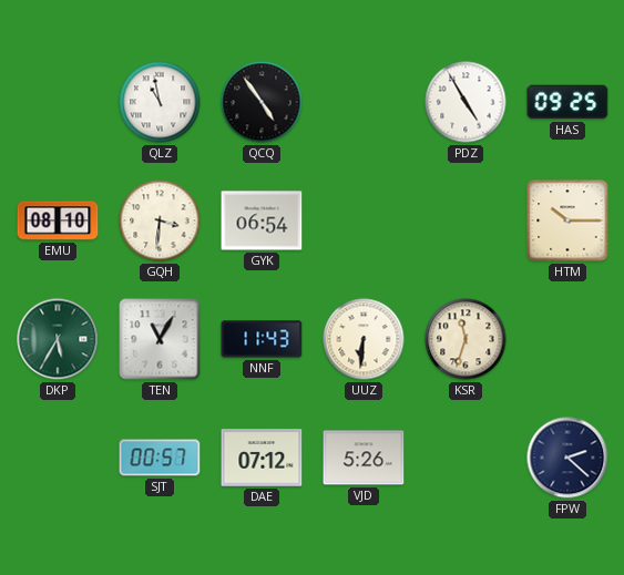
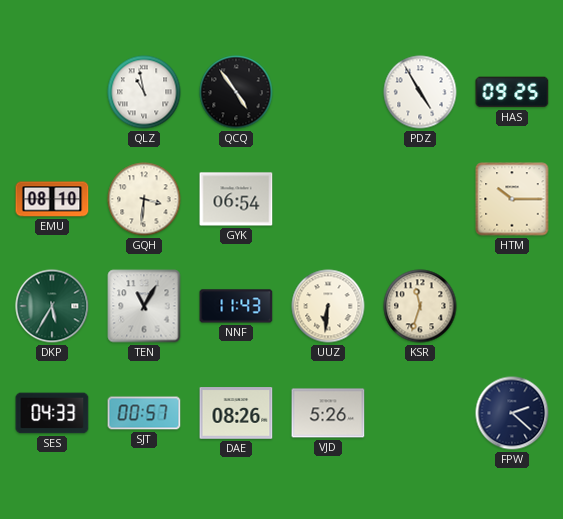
SES: none -> 04:33
DAE: 07:12 -> 08:26
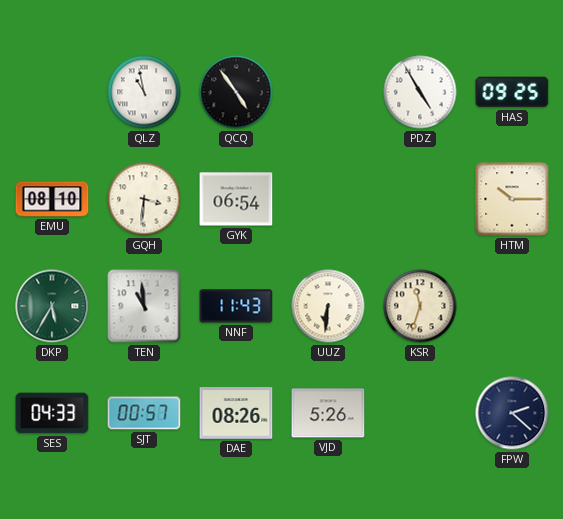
TEN: 11:05 -> 10:59
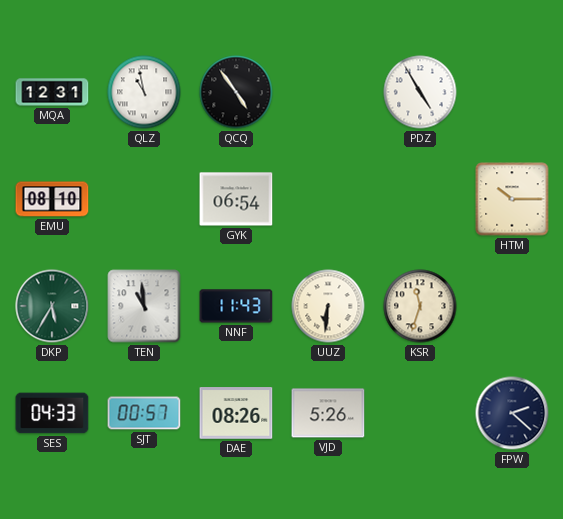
MQA: none -> 12:31
HAS: 09:25 -> none
GQH: 3:31 -> none
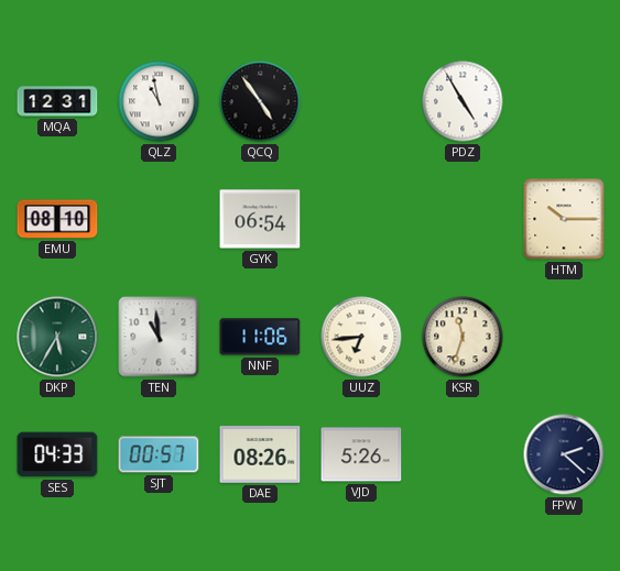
NNF: 11:43 -> 11:06
UUZ: 6:31 -> 6:44
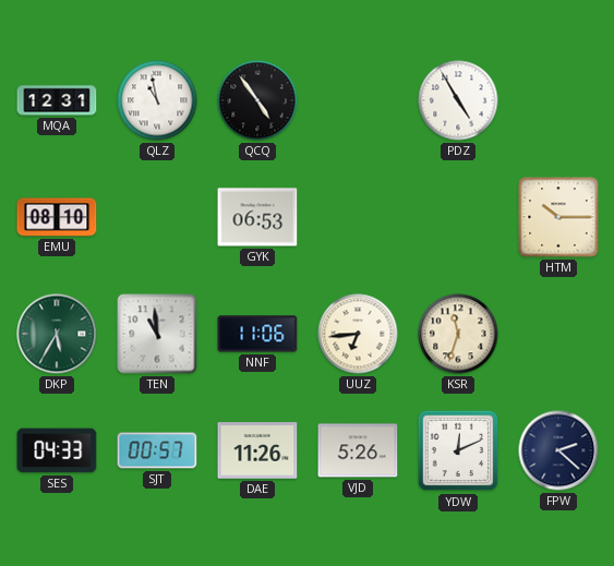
GYK: 06:54 -> 06:53
DAE: 08:26 -> 11:26
YDW: none -> 12:11
